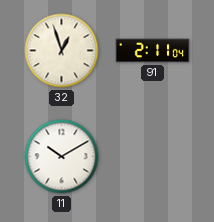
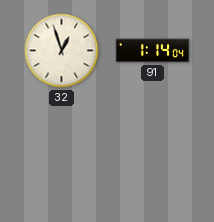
91: 2:11 -> 1:14
11: 10:10 -> none
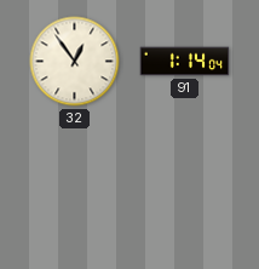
32: 12:57 -> 12:54
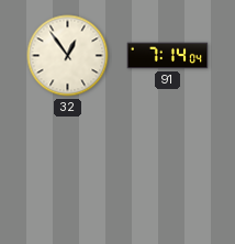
91: 1:14 -> 7:14
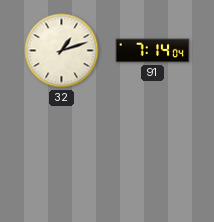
32: 12:54 -> 1:12
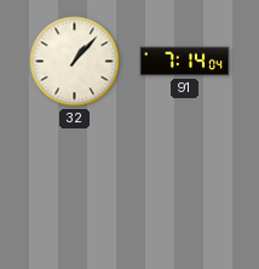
32: 1:12 -> 1:07
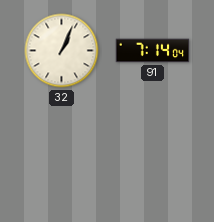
32: 1:07 -> 1:04
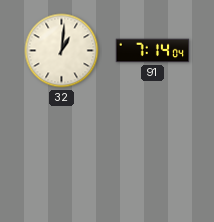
32: 1:04 -> 1:01
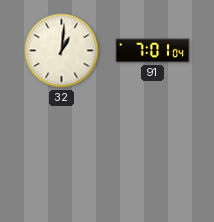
91: 7:14 -> 7:01
